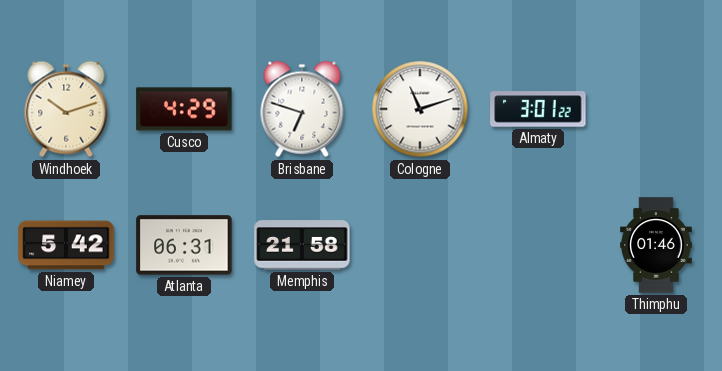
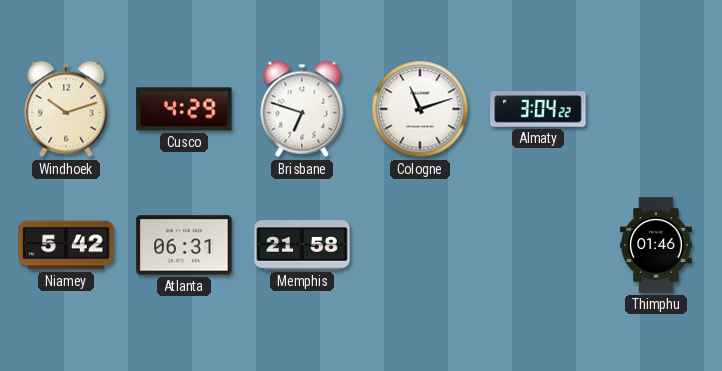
Almaty: 3:01 -> 3:04
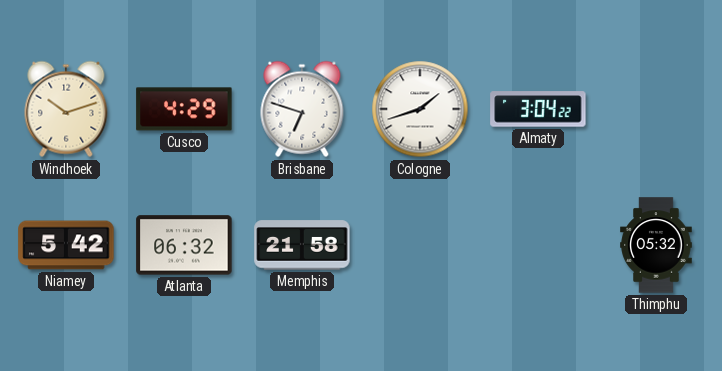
Cologne: 11:12 -> 1:42
Atlanta: 06:31 -> 06:32
Thimphu: 01:46 -> 05:32
